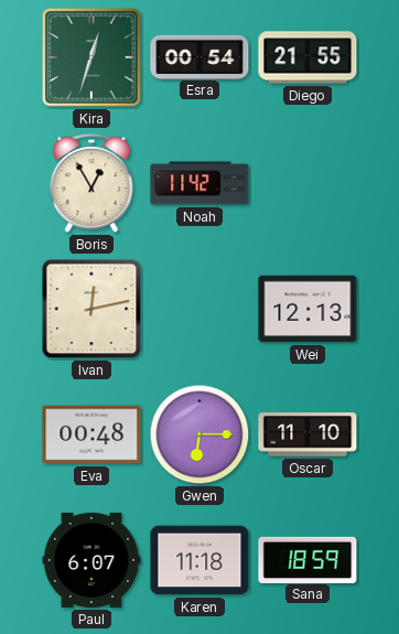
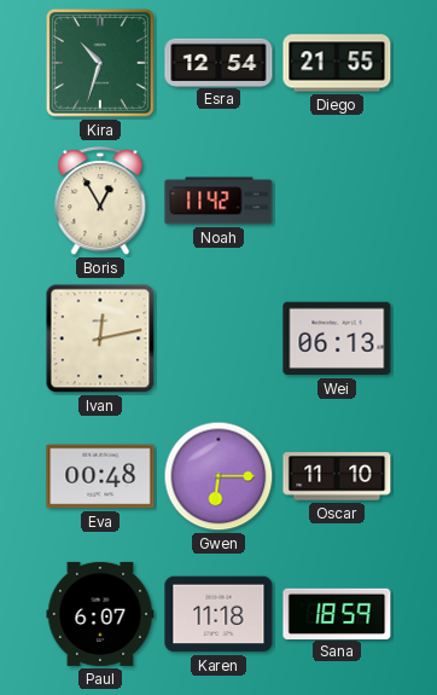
Kira: 12:33 -> 10:33
Esra: 00:54 -> 12:54
Wei: 12:13 -> 06:13
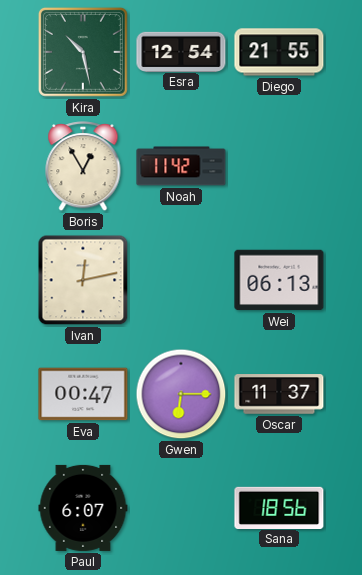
Kira: 10:33 -> 10:28
Eva: 00:48 -> 00:47
Oscar: 11:10 -> 11:37
Karen: 11:18 -> none
Sana: 18:59 -> 18:56
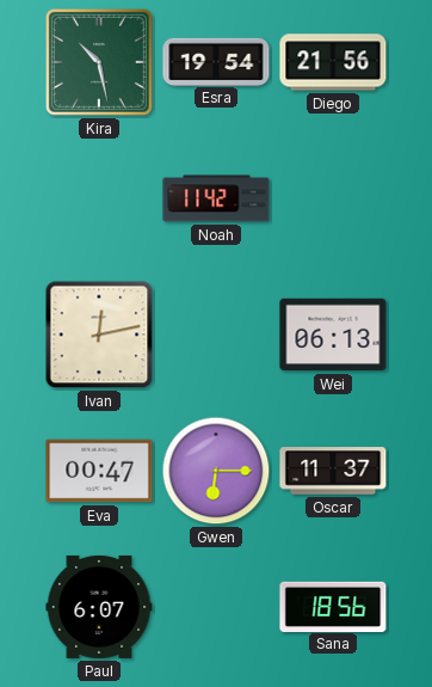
Esra: 12:54 -> 19:54
Diego: 21:55 -> 21:56
Boris: 12:55 -> none
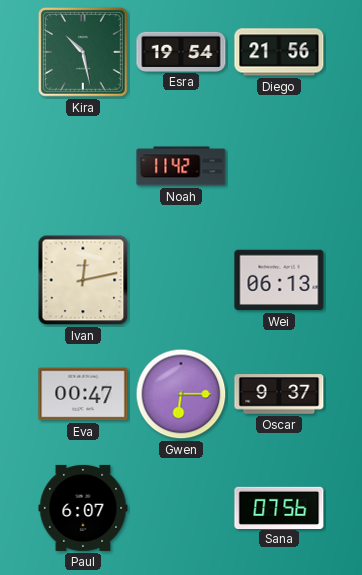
Oscar: 11:37 -> 9:37
Sana: 18:56 -> 07:56
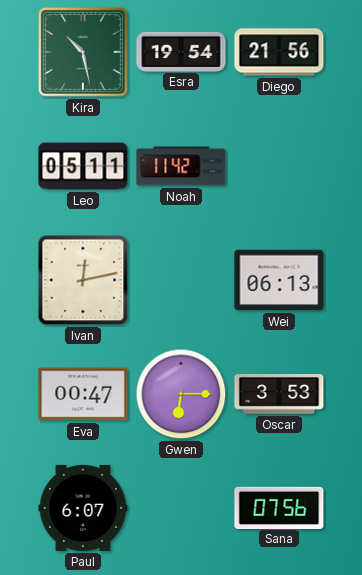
Leo: none -> 05:11
Oscar: 9:37 -> 3:53
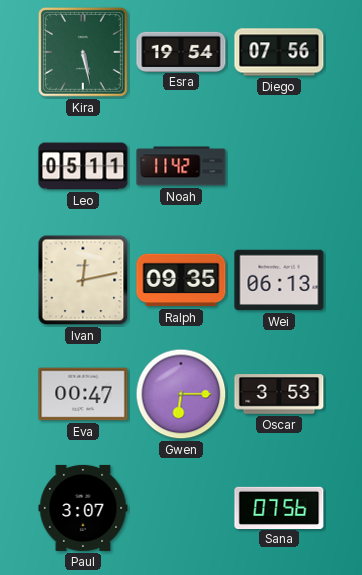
Kira: 10:28 -> 5:28
Diego: 21:56 -> 07:56
Ralph: none -> 09:35
Paul: 6:07 -> 3:07
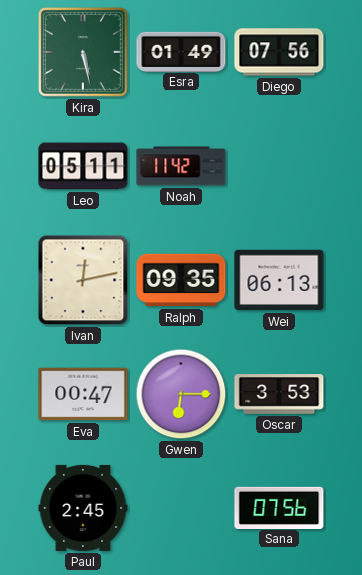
Esra: 19:54 -> 01:49
Paul: 3:07 -> 2:45
